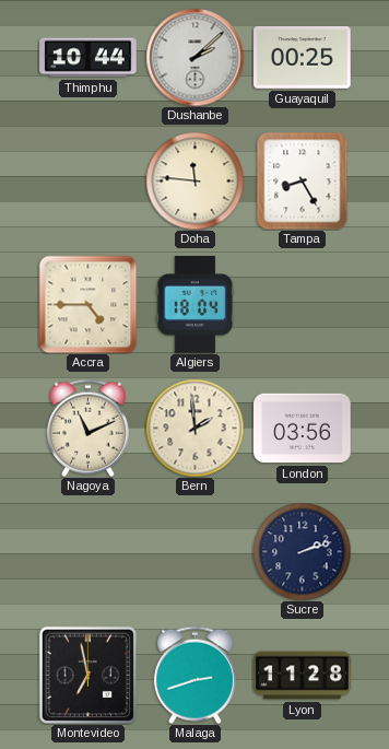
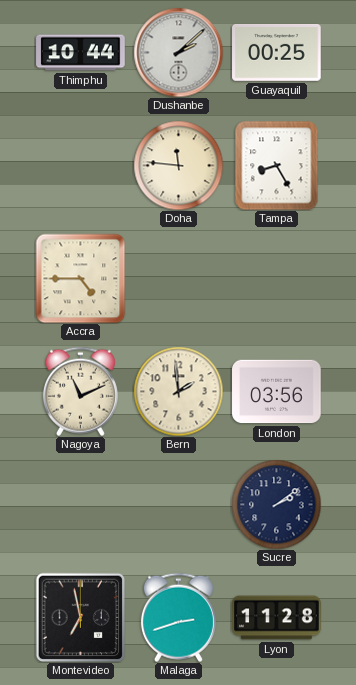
Algiers: 18:04 -> none
Sucre: 2:12 -> 2:09
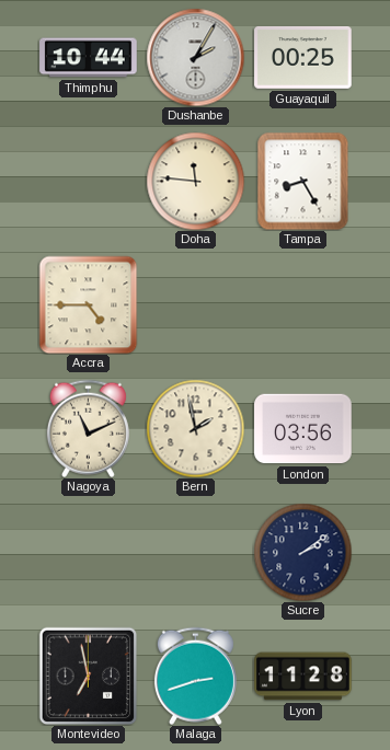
Dushanbe: 2:08 -> 2:05
Bern: 1:59 -> 1:58
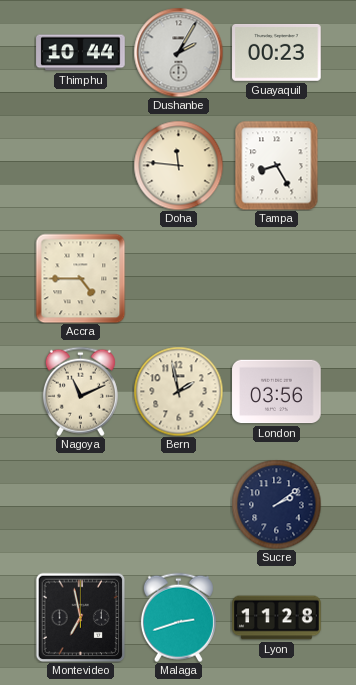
Guayaquil: 00:25 -> 00:23
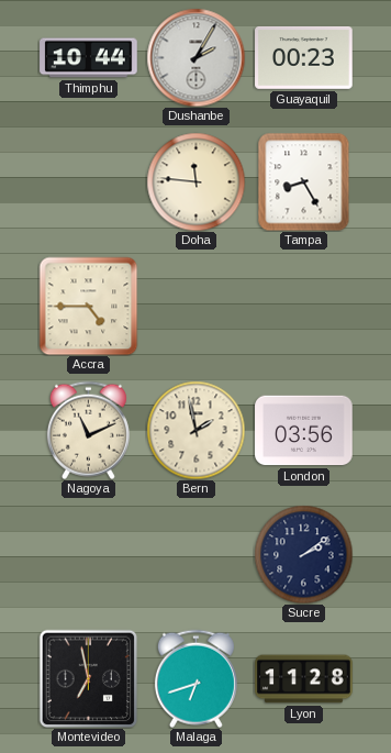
Malaga: 2:42 -> 6:42
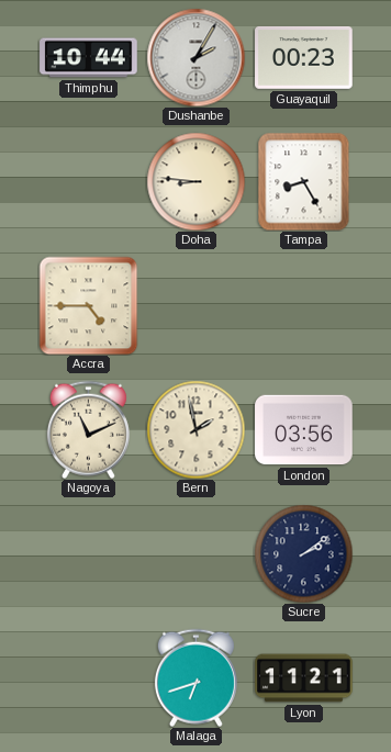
Doha: 11:46 -> 8:46
Montevideo: 6:58 -> none
Lyon: 11:28 -> 11:21
